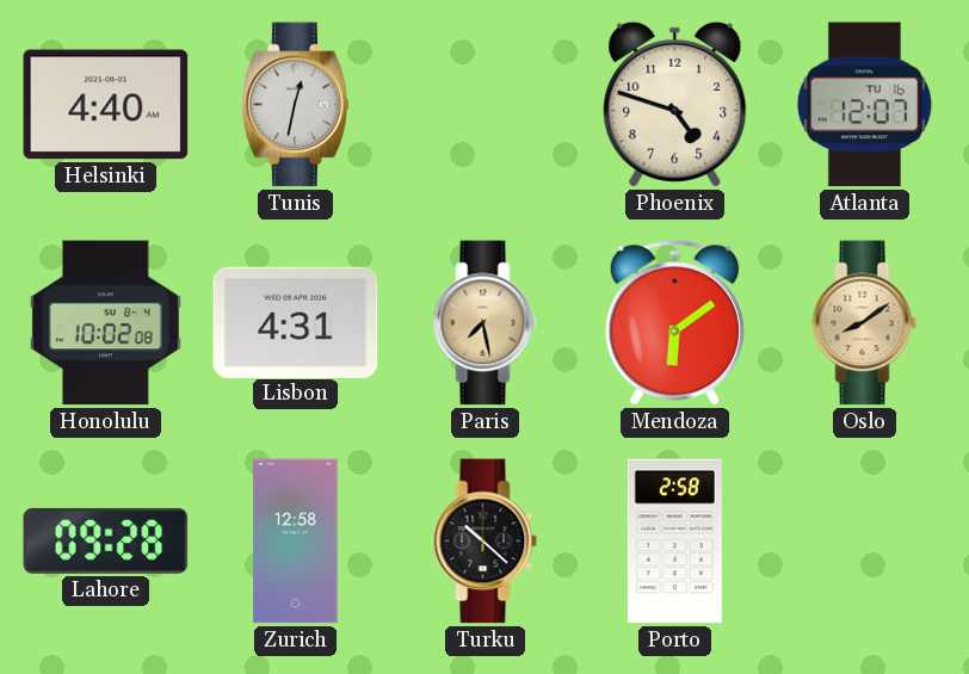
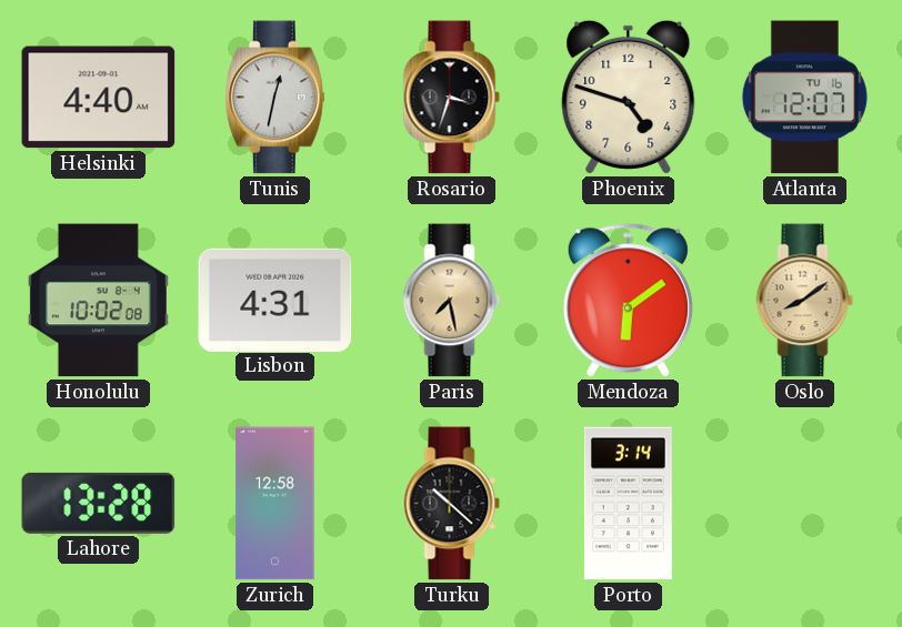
Rosario: none -> 3:33
Lahore: 09:28 -> 13:28
Porto: 2:58 -> 3:14
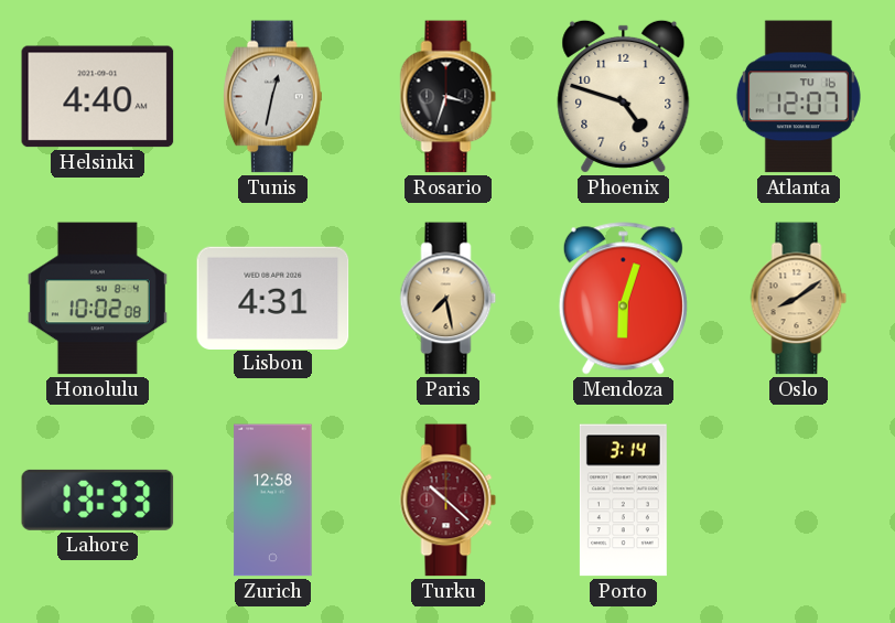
Mendoza: 6:09 -> 6:03
Lahore: 13:28 -> 13:33
Turku dial: black -> burgundy
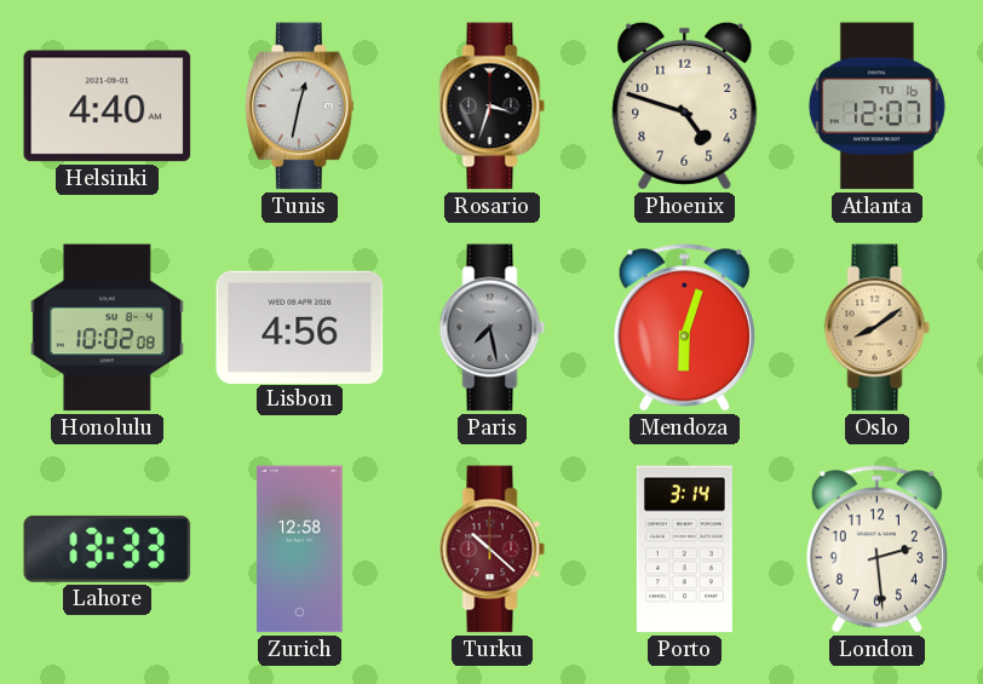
Lisbon: 4:31 -> 4:56
Paris dial: champagne -> grey
London: none -> 2:29
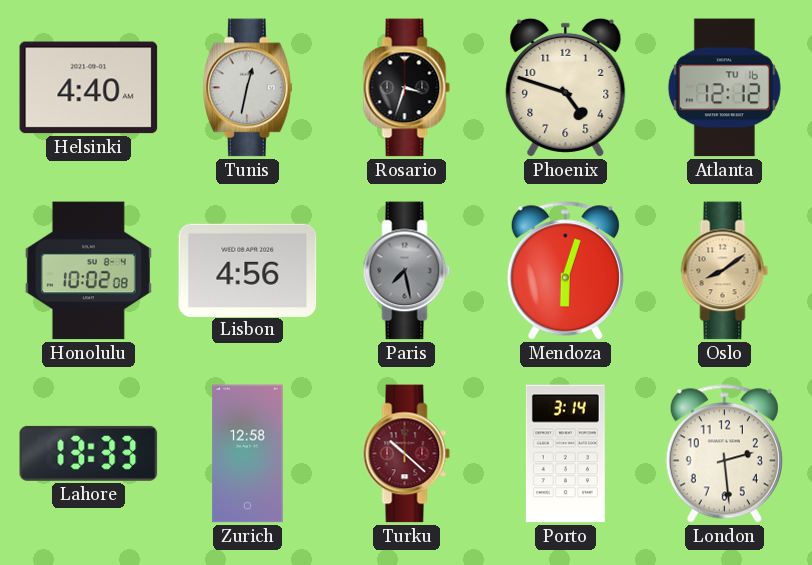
Atlanta: 12:07 -> 12:12
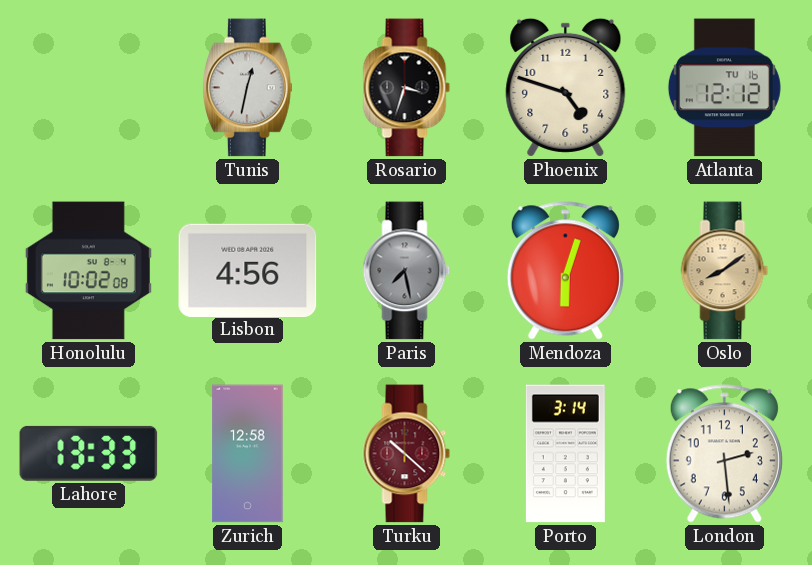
Helsinki: 4:40 -> none
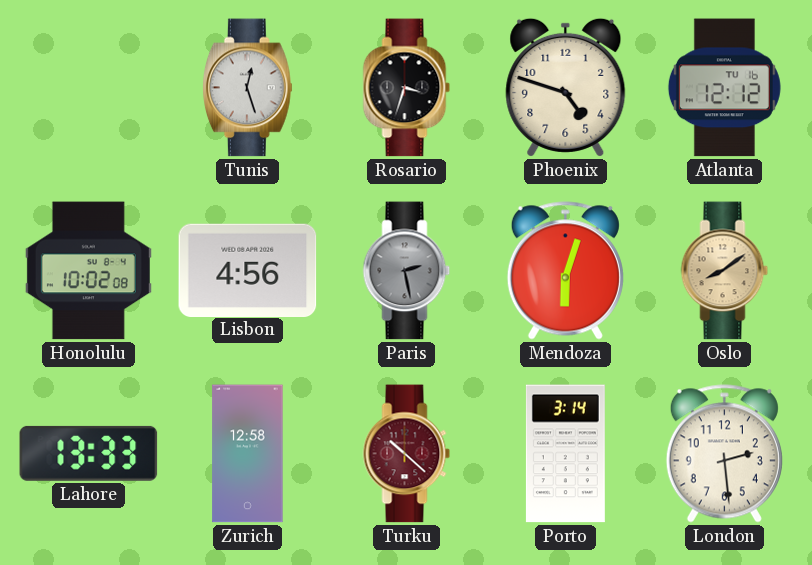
Tunis: 12:32 -> 12:27
Paris: 7:28 -> 2:28
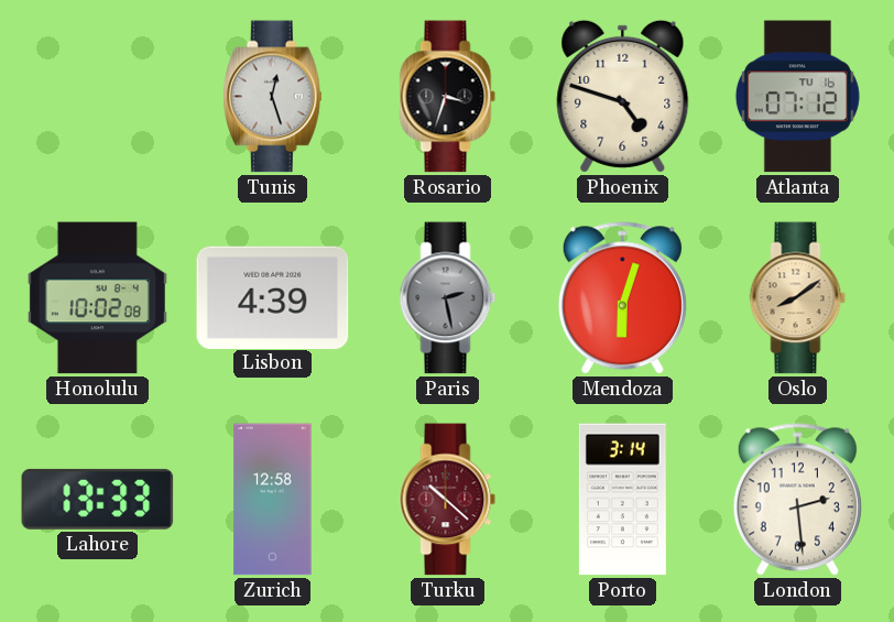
Atlanta: 12:12 -> 07:12
Lisbon: 4:56 -> 4:39
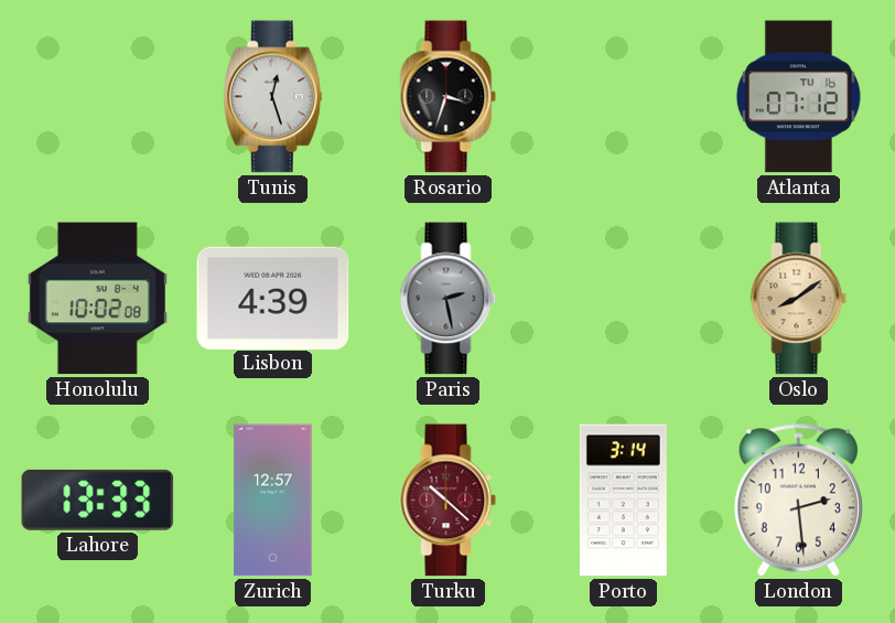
Phoenix: 4:48 -> none
Mendoza: 6:03 -> none
Zurich: 12:58 -> 12:57
